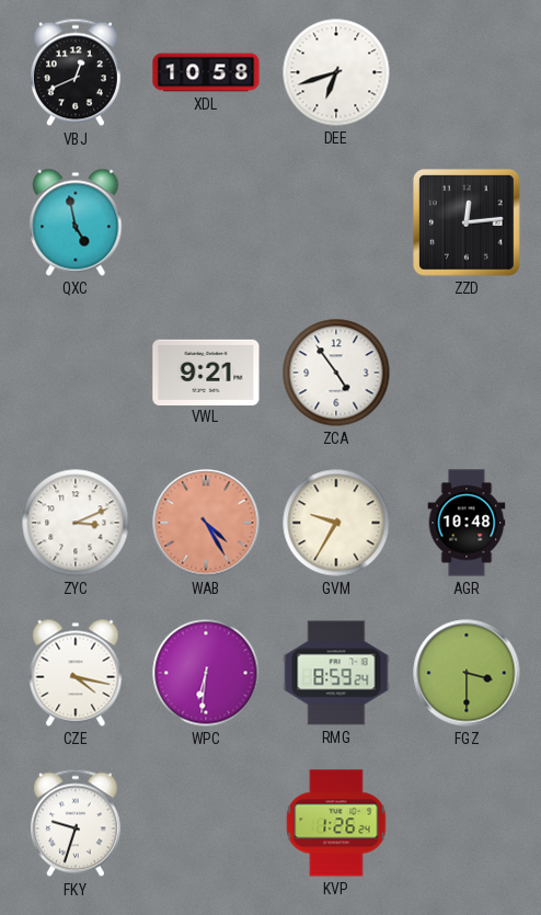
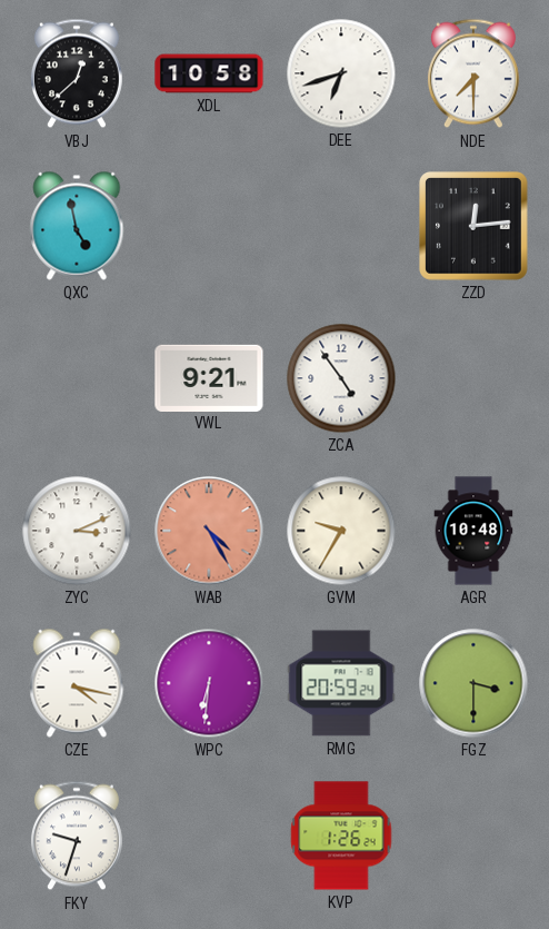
VBJ: 12:41 -> 12:38
NDE: none -> 7:30
RMG: 8:59 -> 20:59
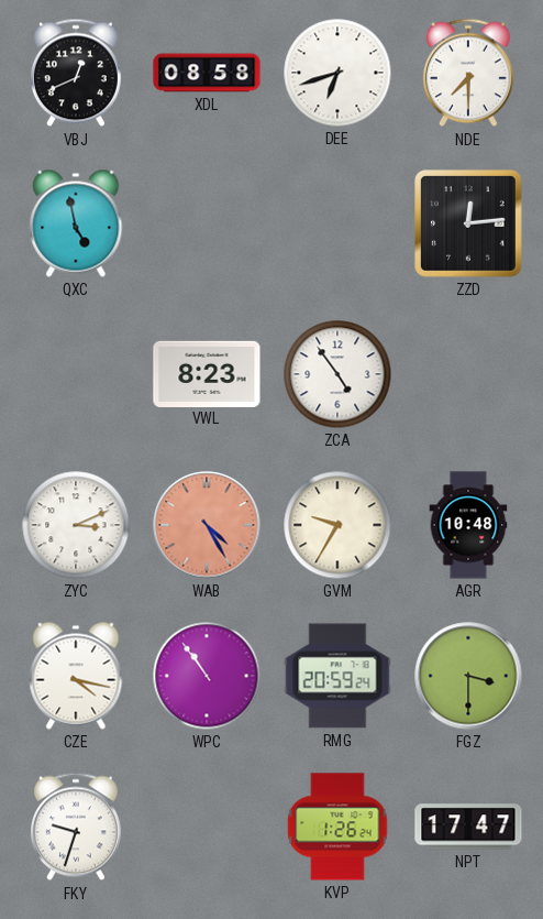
VBJ: 12:38 -> 12:41
XDL: 10:58 -> 08:58
VWL: 9:21 -> 8:23
WPC: 6:31 -> 10:54
NPT: none -> 17:47
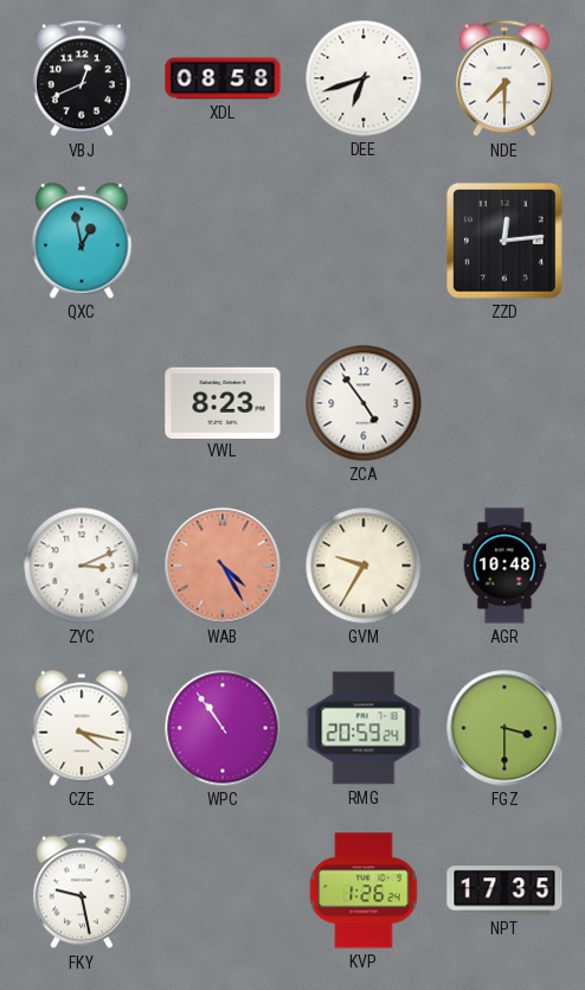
QXC: 4:58 -> 12:58
FKY: 9:33 -> 9:28
NPT: 17:47 -> 17:35
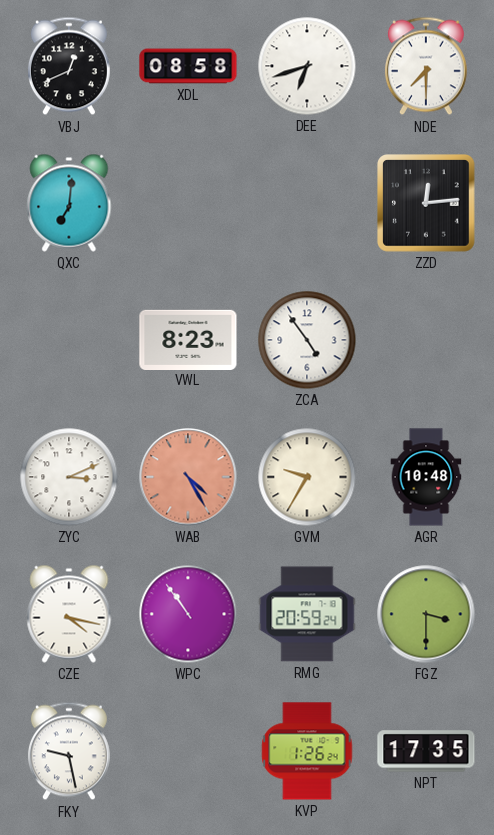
QXC: 12:58 -> 7:01
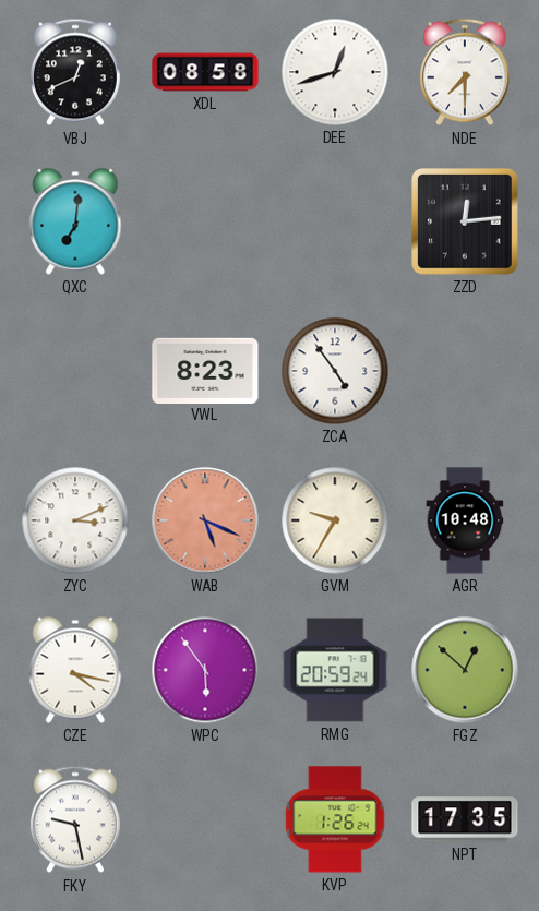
DEE: 6:42 -> 12:42
WAB: 4:25 -> 5:19
WPC: 10:54 -> 5:54
FGZ: 3:30 -> 12:52
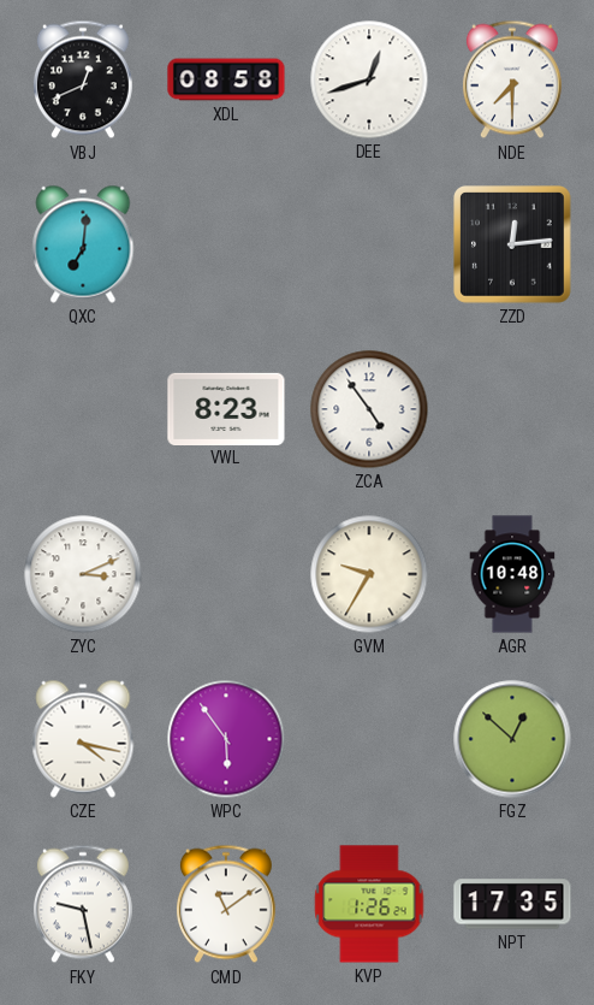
WAB: 5:19 -> none
RMG: 20:59 -> none
CMD: none -> 11:09
